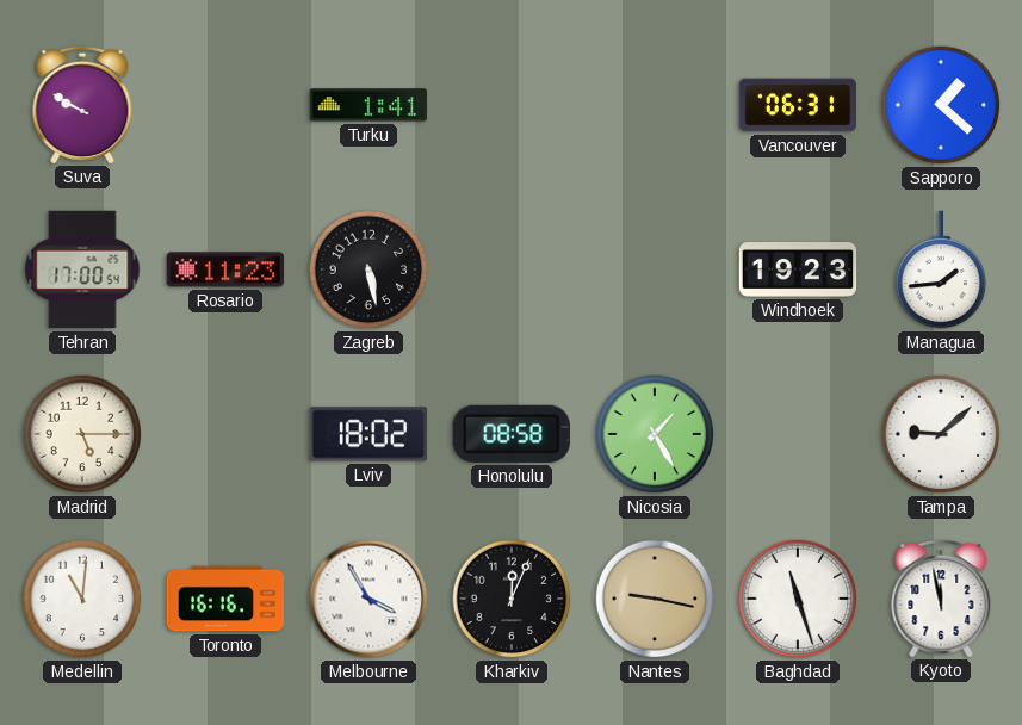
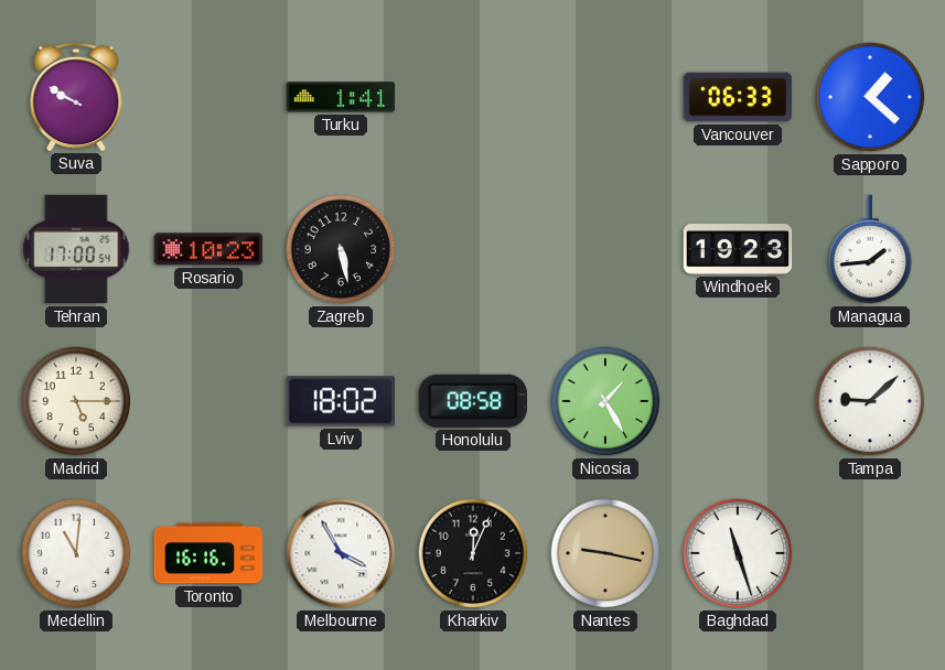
Vancouver: 06:31 -> 06:33
Rosario: 11:23 -> 10:23
Kyoto: 11:58 -> none
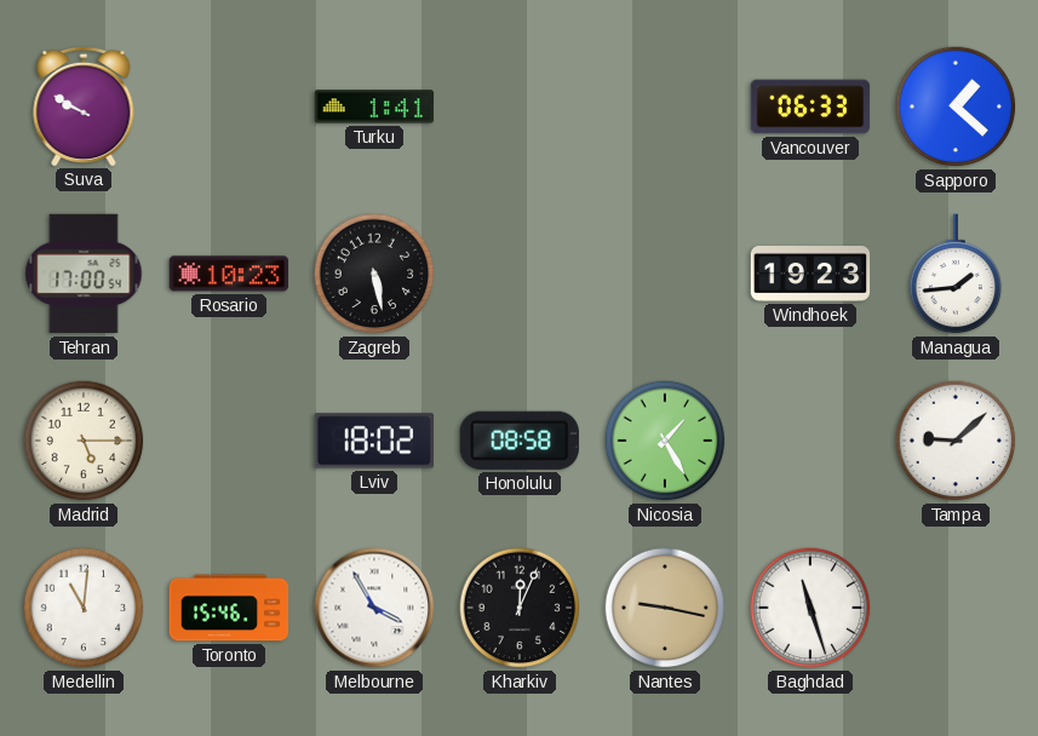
Toronto: 16:16 -> 15:46
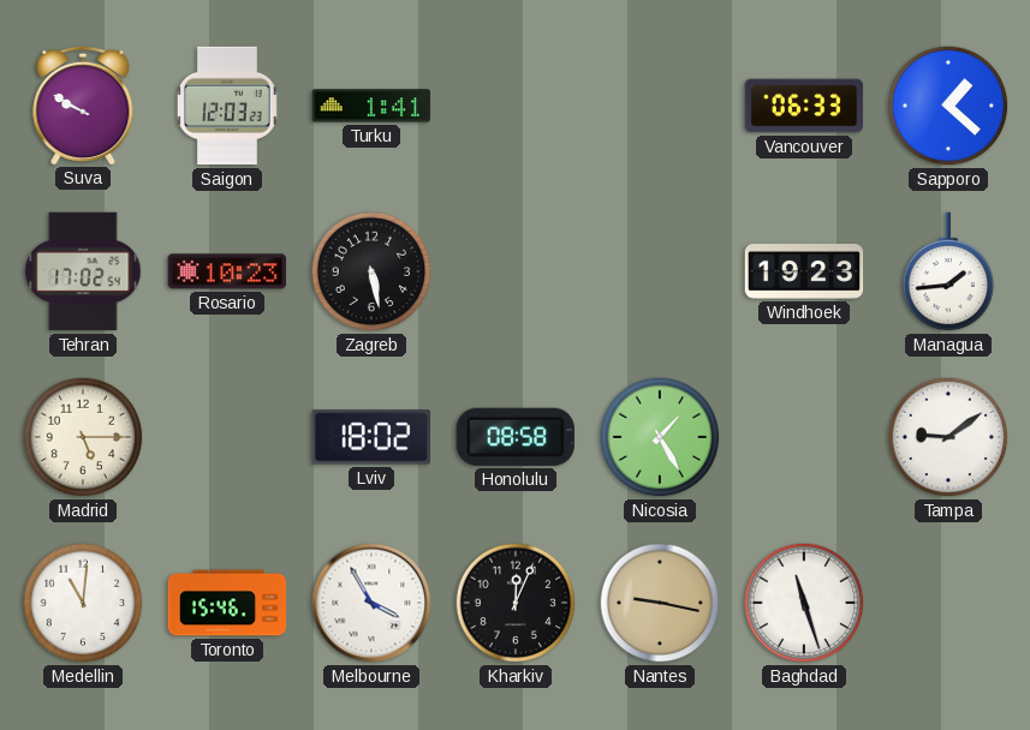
Saigon: none -> 12:03
Tehran: 17:00 -> 17:02
Tampa: 9:08 -> 9:09
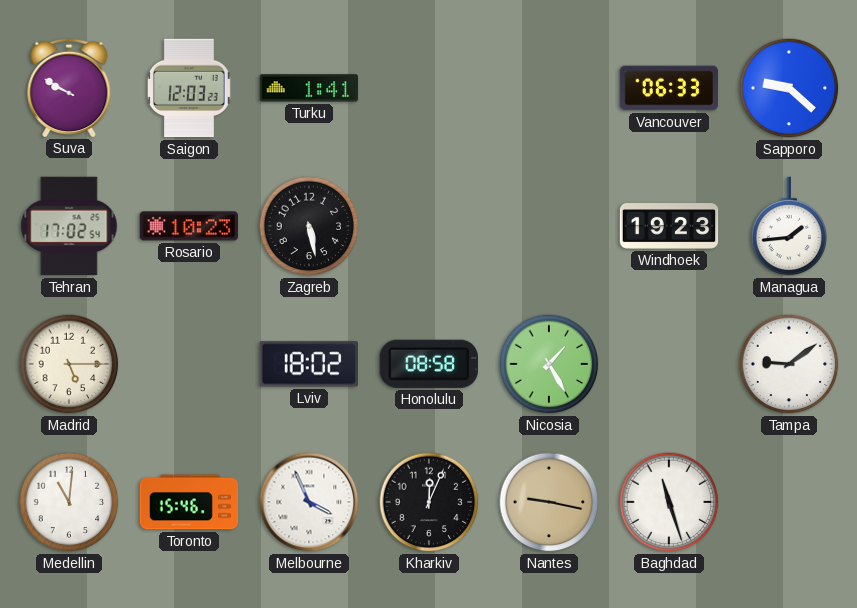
Sapporo: 1:22 -> 9:22
Melbourne: 3:55 -> 3:56
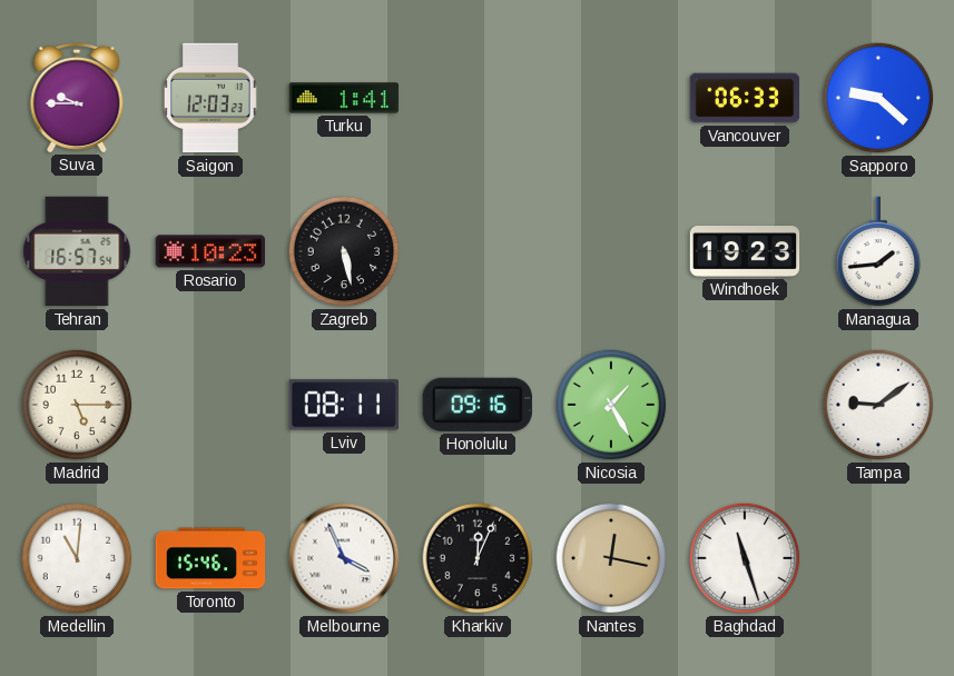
Suva: 9:50 -> 9:45
Tehran: 17:02 -> 16:57
Lviv: 18:02 -> 08:11
Honolulu: 08:58 -> 09:16
Nantes: 9:17 -> 12:17
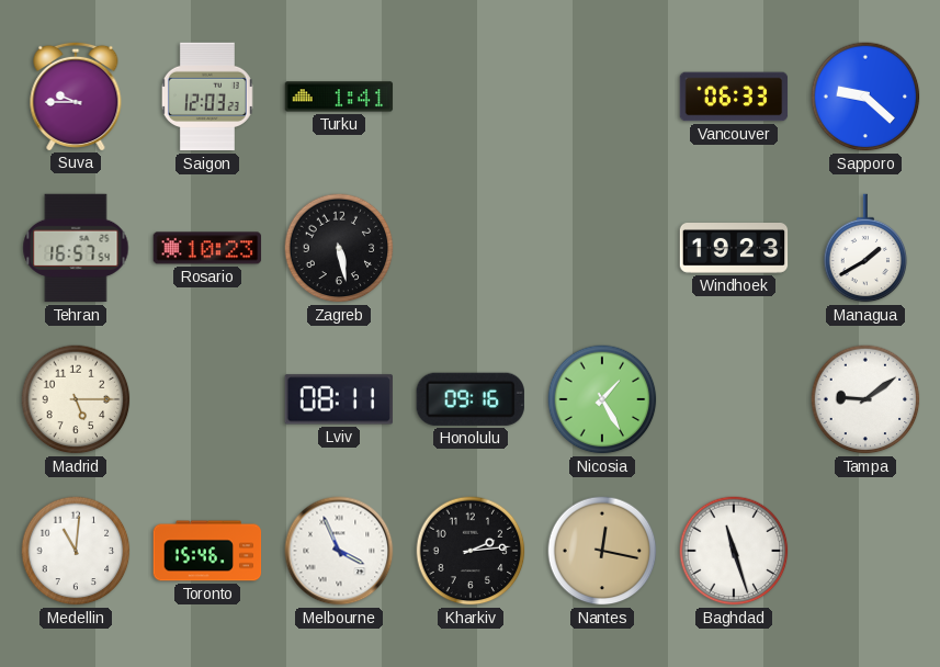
Managua: 1:44 -> 1:40
Kharkiv: 12:04 -> 2:14
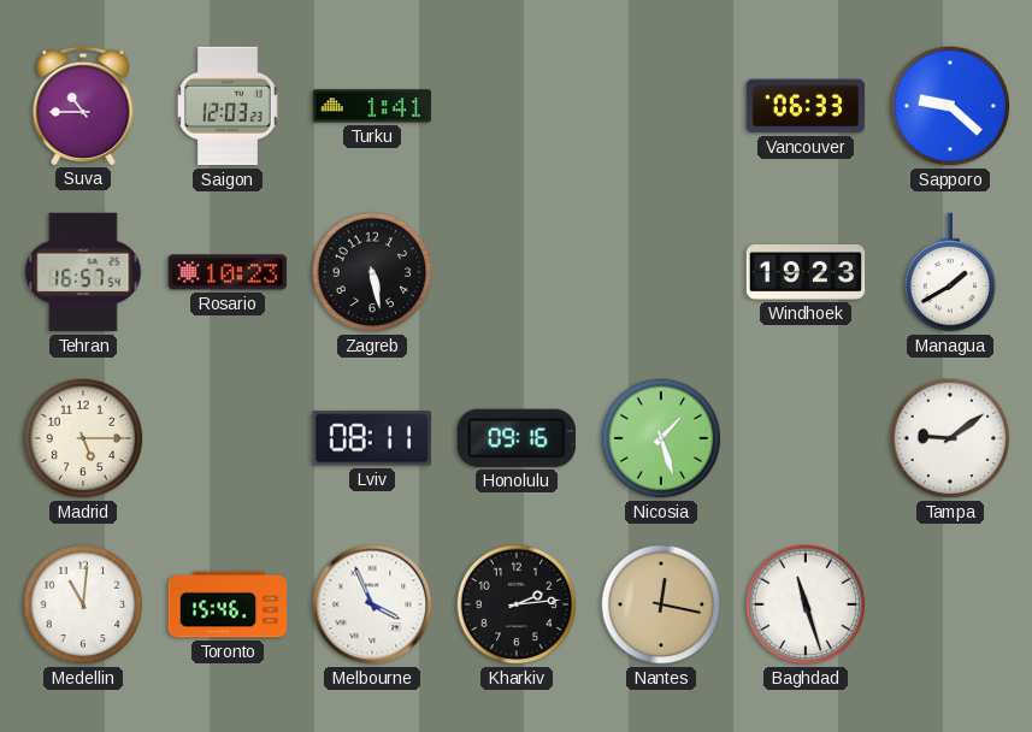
Suva: 9:45 -> 10:45
Nicosia: 1:25 -> 1:27
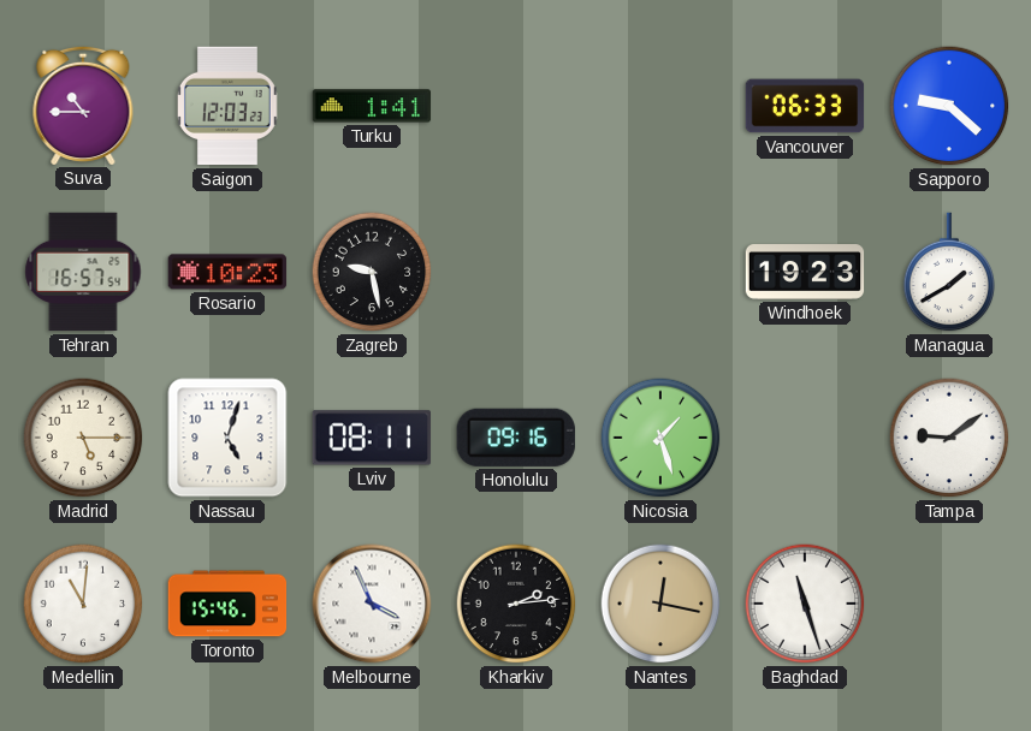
Zagreb: 5:28 -> 9:28
Nassau: none -> 5:03
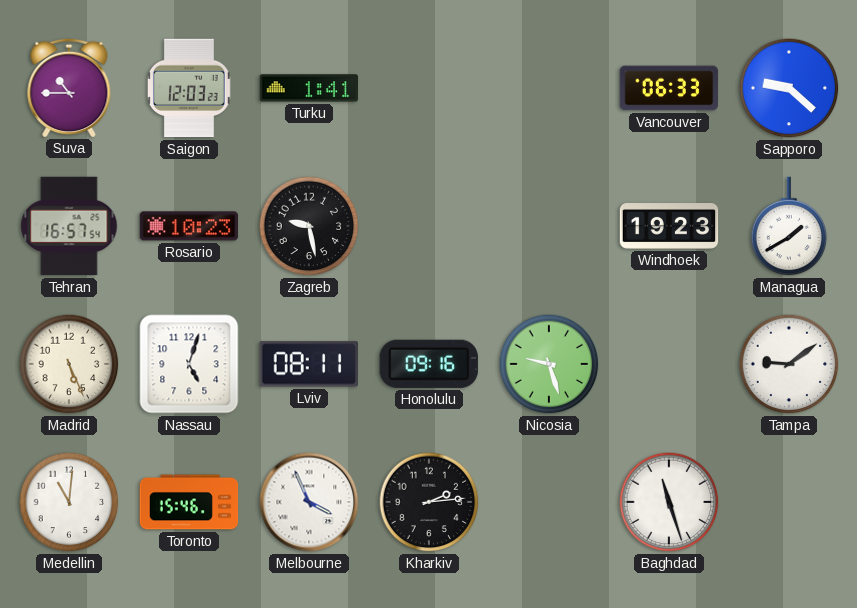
Madrid: 5:15 -> 5:26
Nicosia: 1:27 -> 9:27
Nantes: 12:17 -> none
